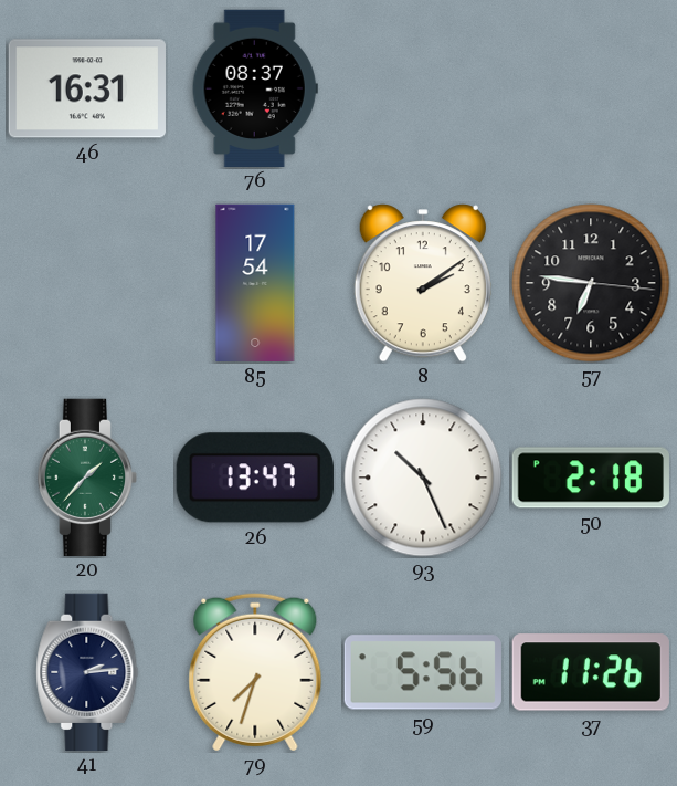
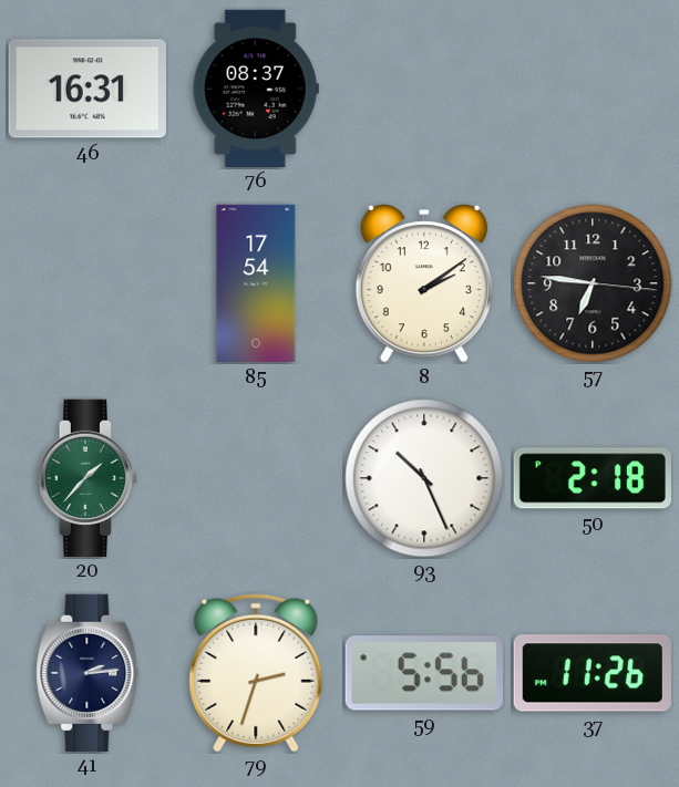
26: 13:47 -> none
79: 7:33 -> 2:33
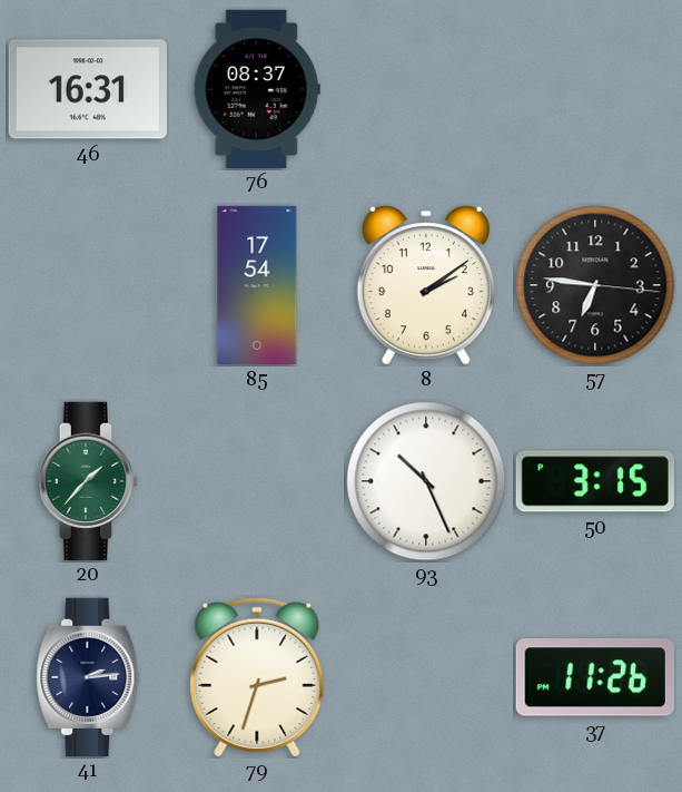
50: 2:18 -> 3:15
59: 5:56 -> none
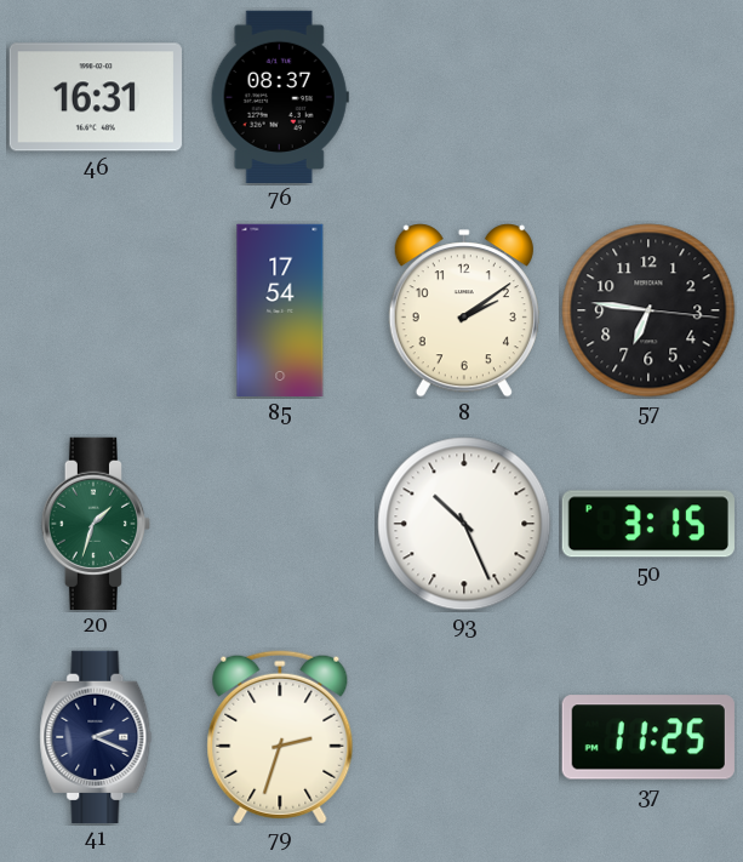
20: 1:37 -> 1:33
41: 2:14 -> 2:19
37: 11:26 -> 11:25
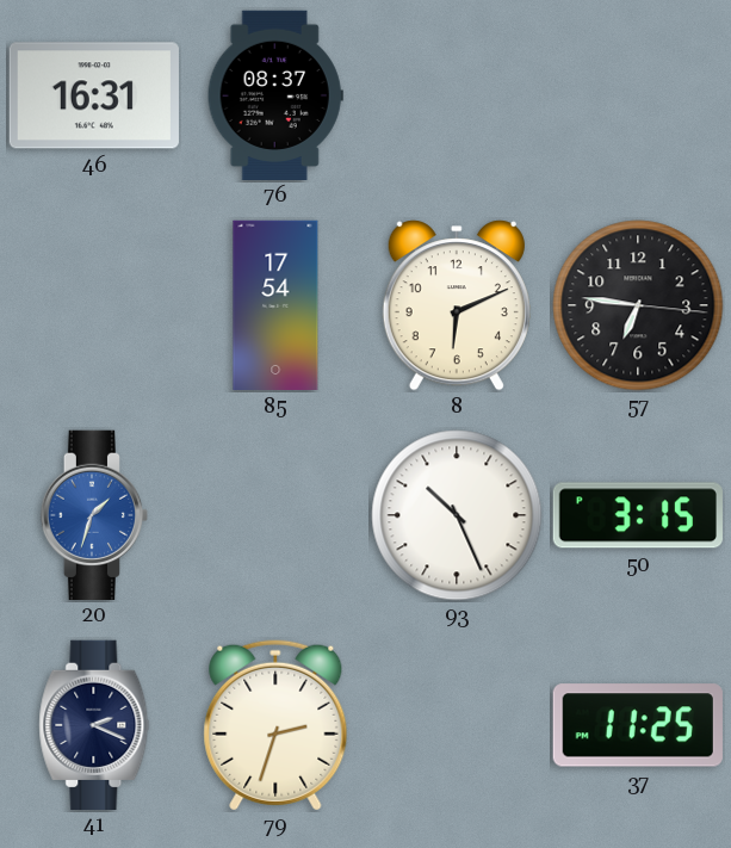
8: 2:09 -> 6:11
20 dial: green -> blue
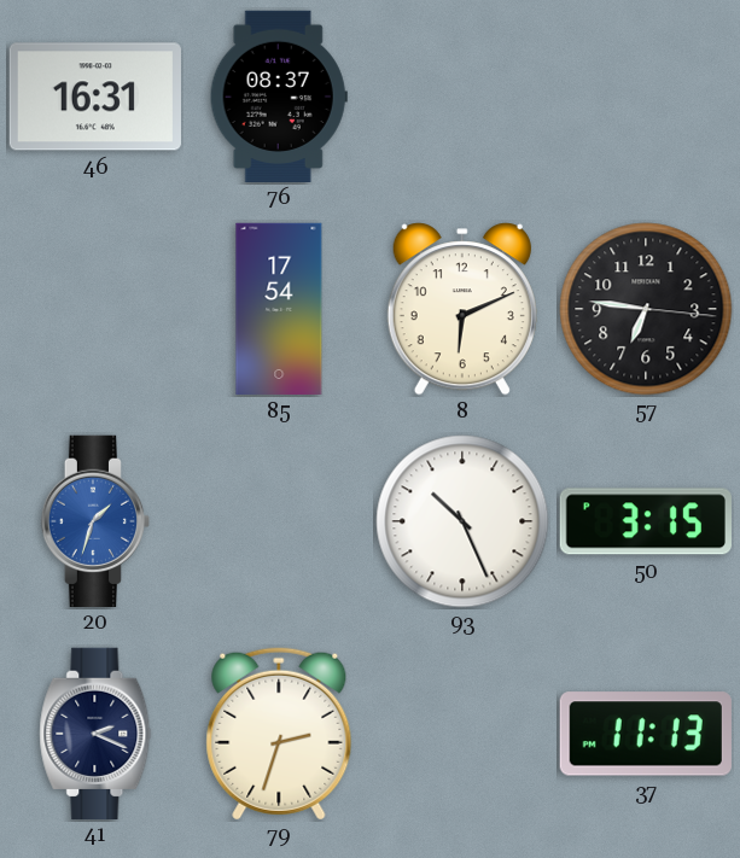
37: 11:25 -> 11:13
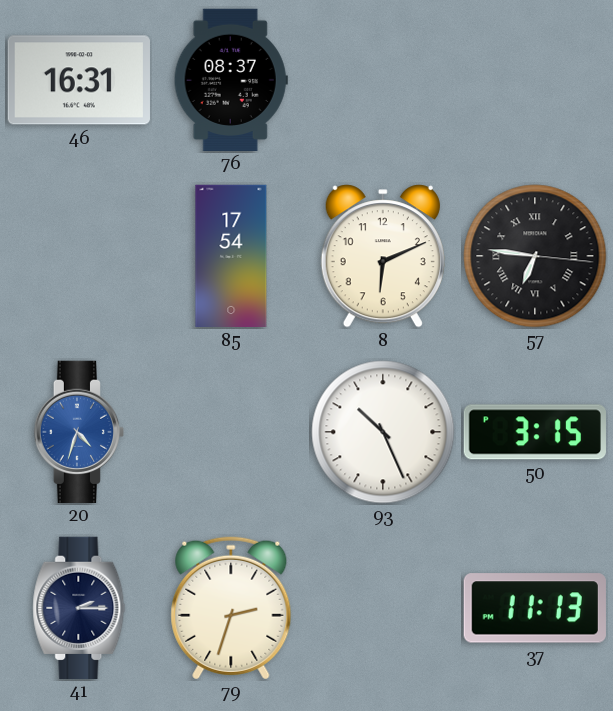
57 numerals: Arabic -> Roman
20: 1:33 -> 4:33
41: 2:19 -> 2:15
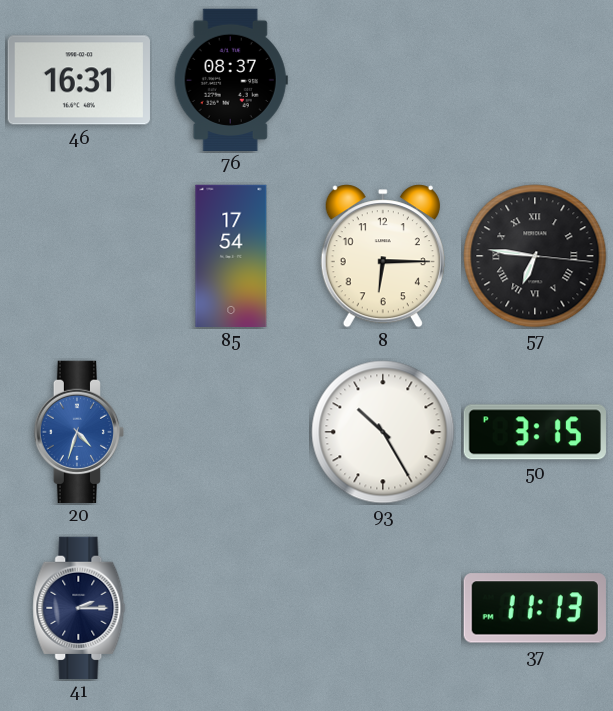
8: 6:11 -> 6:15
93: 10:26 -> 10:25
79: 2:33 -> none
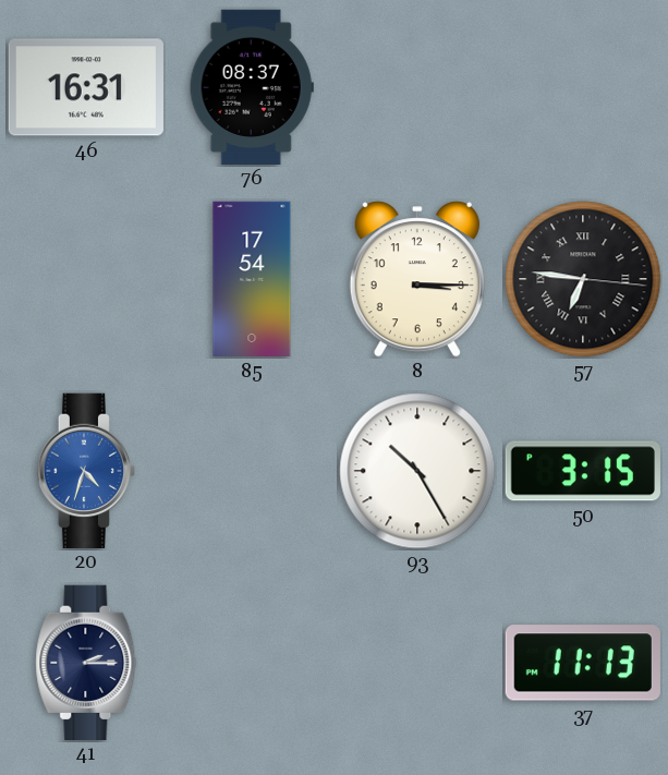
8: 6:15 -> 3:15
